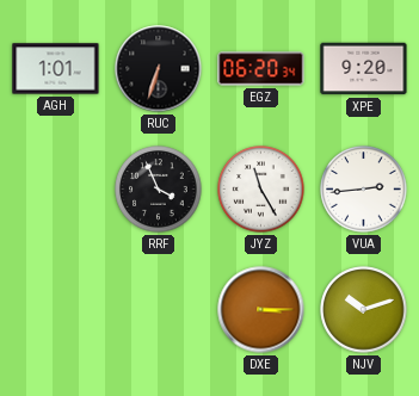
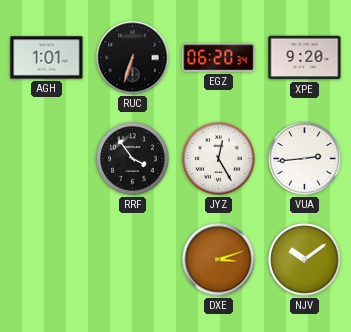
RRF: 3:56 -> 3:54
JYZ: 11:25 -> 12:25
DXE: 3:15 -> 3:12
NJV: 10:12 -> 10:09
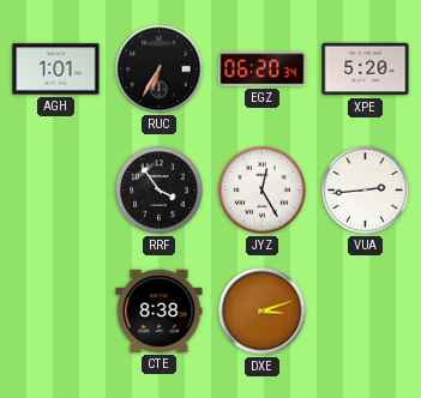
RUC: 6:33 -> 6:35
XPE: 9:20 -> 5:20
CTE: none -> 8:38
NJV: 10:09 -> none
